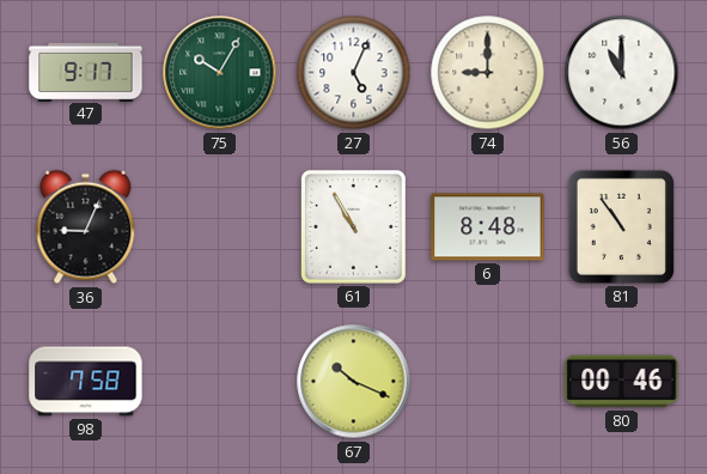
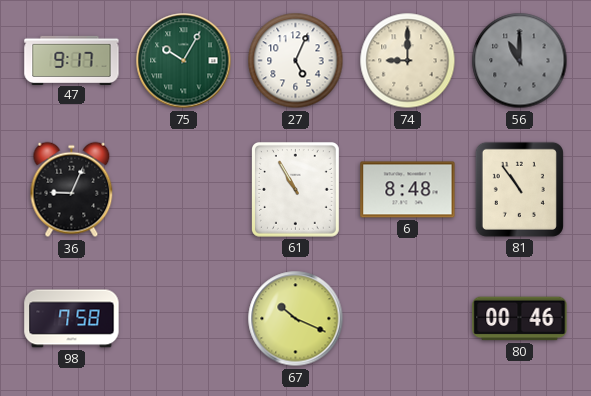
56 dial: white -> grey
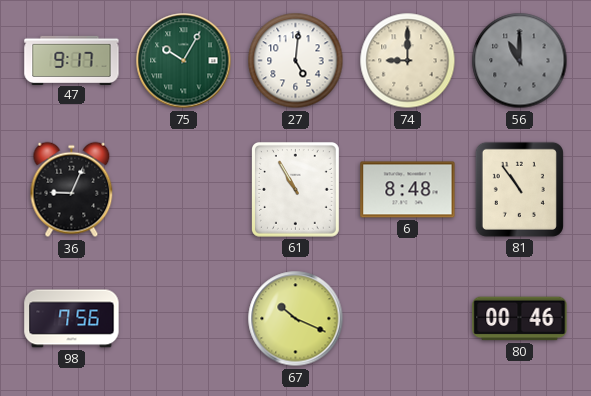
27: 5:04 -> 5:01
98: 7:58 -> 7:56
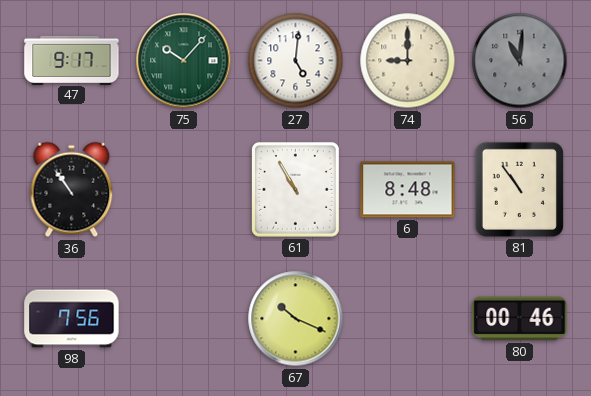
75: 10:05 -> 10:07
56: 11:00 -> 11:01
36: 9:04 -> 10:54
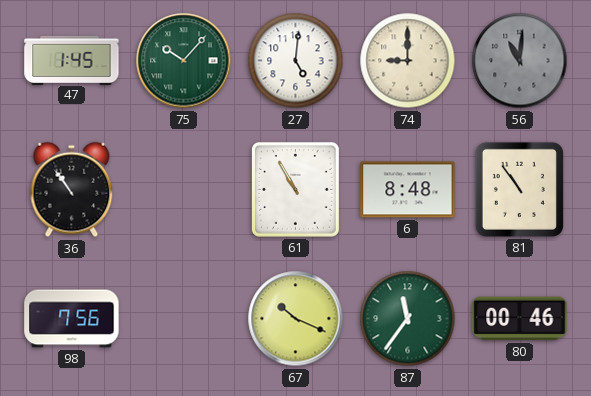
47: 9:17 -> 1:45
87: none -> 11:36
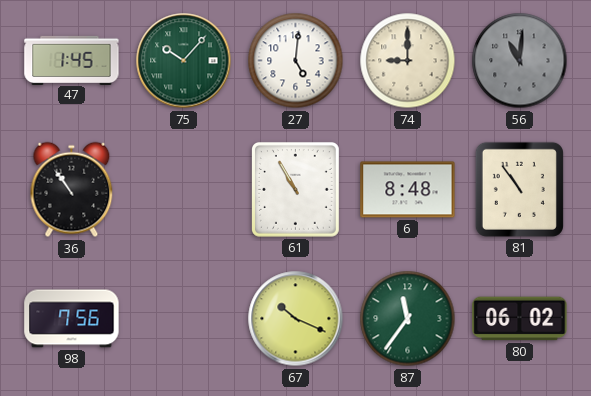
80: 00:46 -> 06:02
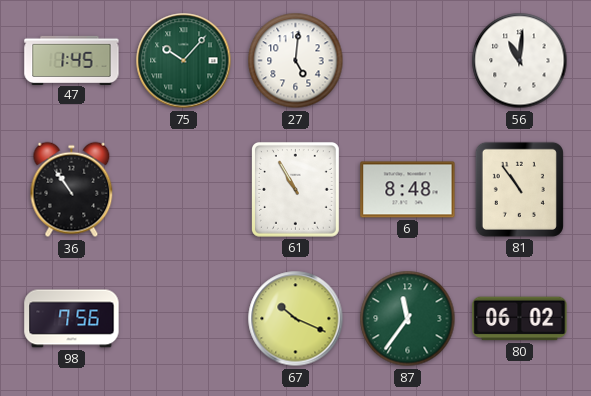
74: 9:00 -> none
56 dial: grey -> white
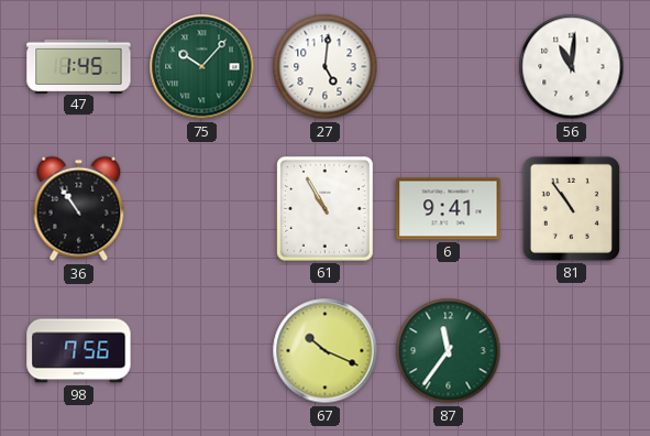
6: 8:48 -> 9:41
80: 06:02 -> none
